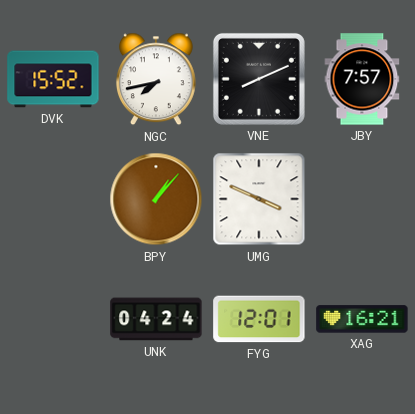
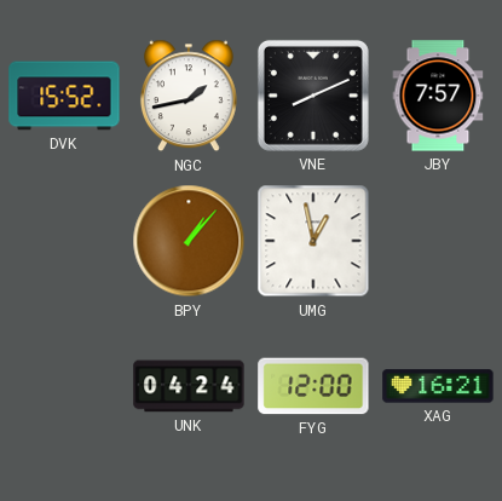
NGC: 7:43 -> 1:43
UMG: 3:49 -> 12:58
FYG: 12:01 -> 12:00
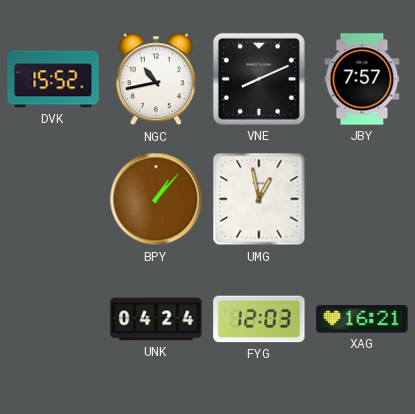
NGC: 1:43 -> 10:43
FYG: 12:00 -> 12:03
